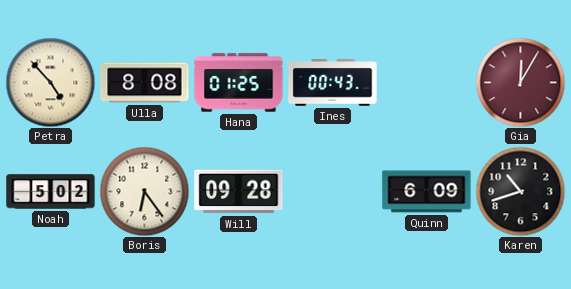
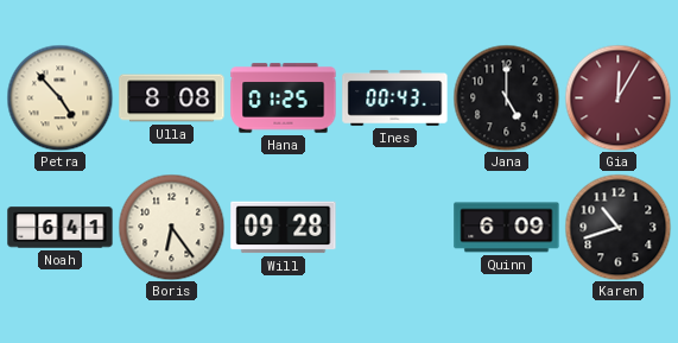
Jana: none -> 5:00
Noah: 5:02 -> 6:41
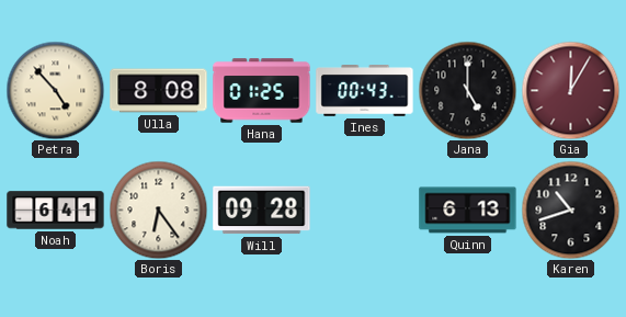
Quinn: 6:09 -> 6:13
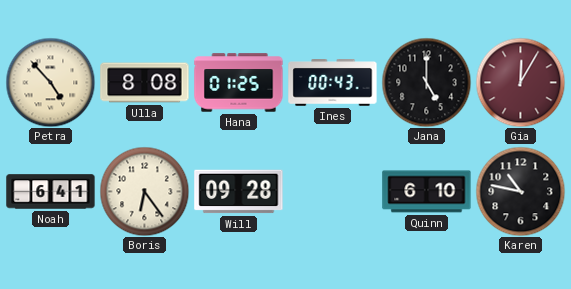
Quinn: 6:13 -> 6:10
Karen: 10:42 -> 10:47
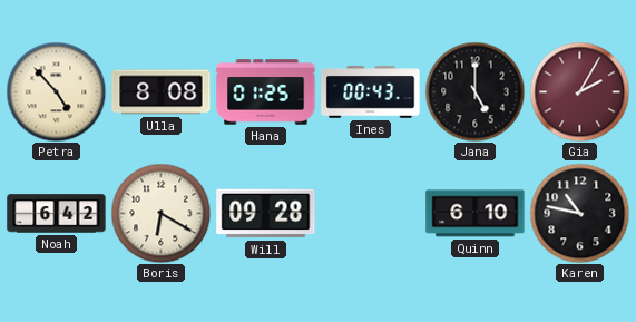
Gia: 12:05 -> 2:05
Noah: 6:41 -> 6:42
Boris: 6:24 -> 6:20
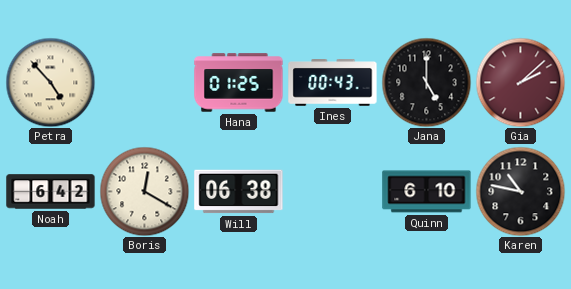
Ulla: 8:08 -> none
Gia: 2:05 -> 2:08
Boris: 6:20 -> 12:20
Will: 09:28 -> 06:38
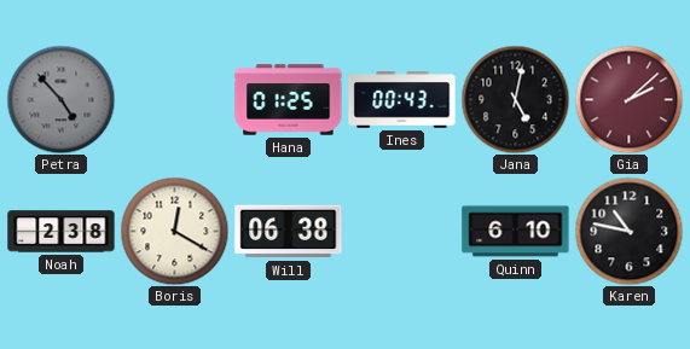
Petra dial: cream -> grey
Jana: 5:00 -> 5:02
Noah: 6:42 -> 2:38
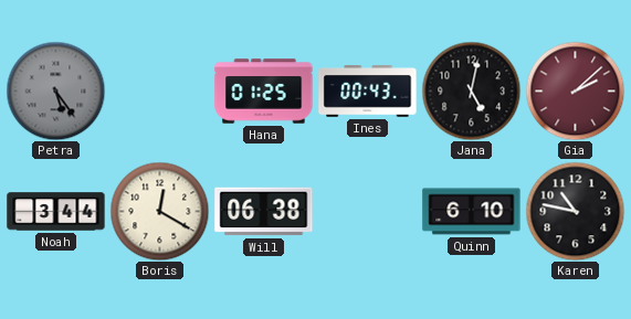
Petra: 4:53 -> 5:24
Noah: 2:38 -> 3:44
